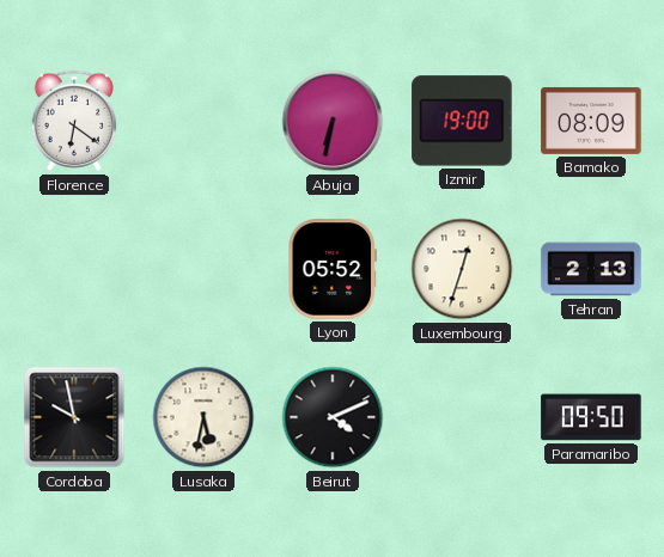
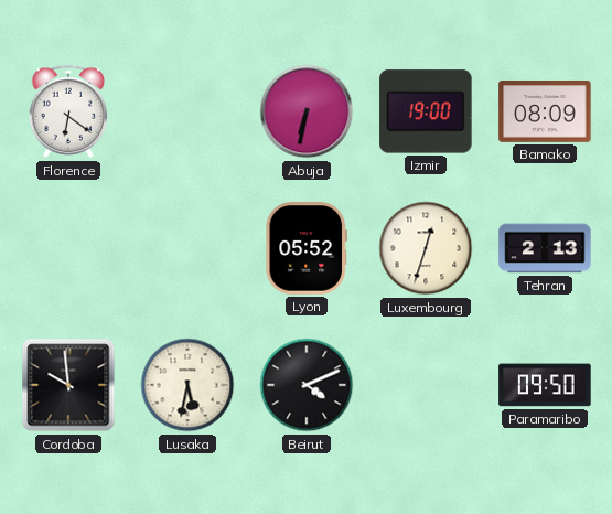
Cordoba: 9:58 -> 9:59
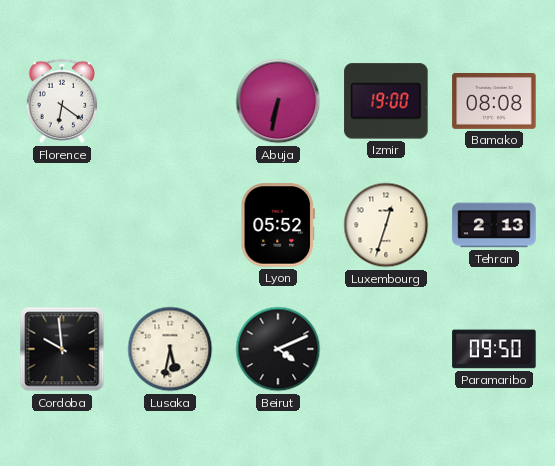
Bamako: 08:09 -> 08:08
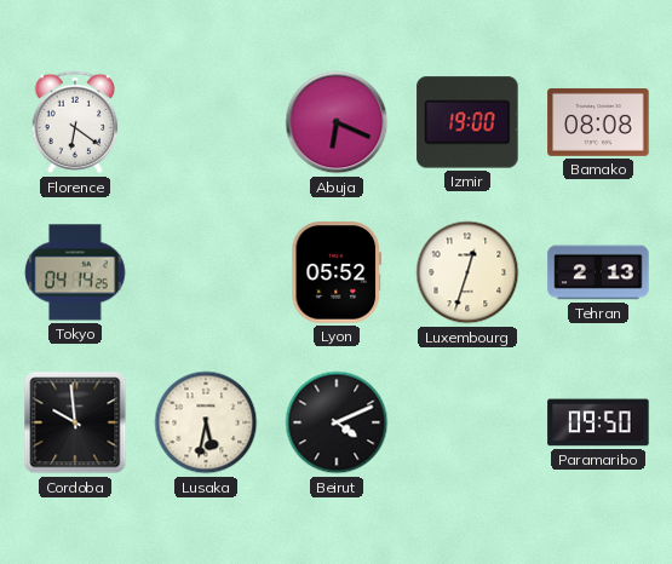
Abuja: 6:32 -> 6:19
Tokyo: none -> 04:14
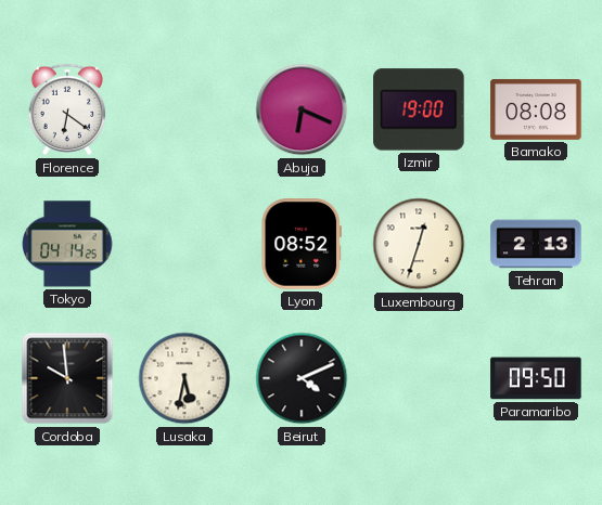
Lyon: 05:52 -> 08:52
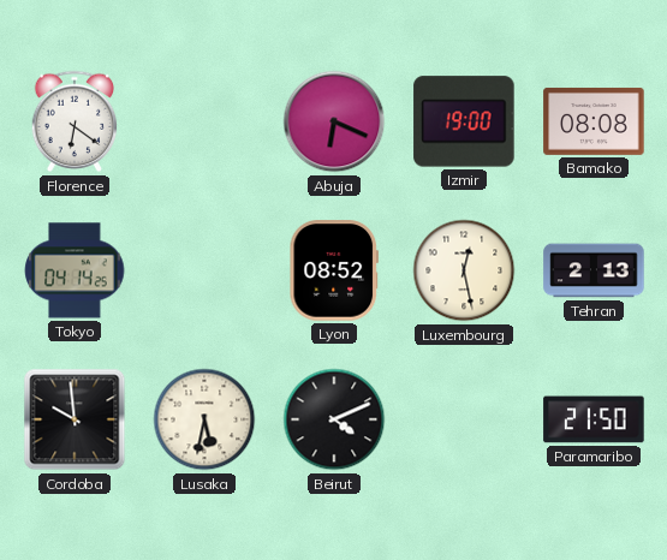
Luxembourg: 12:33 -> 12:28
Paramaribo: 09:50 -> 21:50
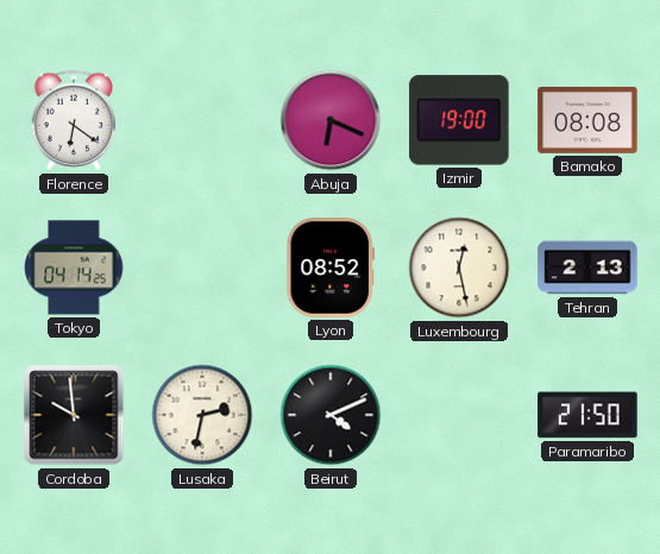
Lusaka: 5:32 -> 2:32
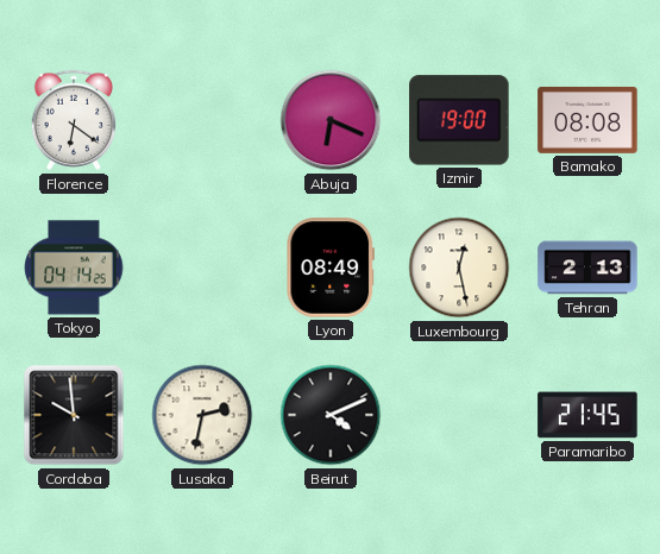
Lyon: 08:52 -> 08:49
Paramaribo: 21:50 -> 21:45
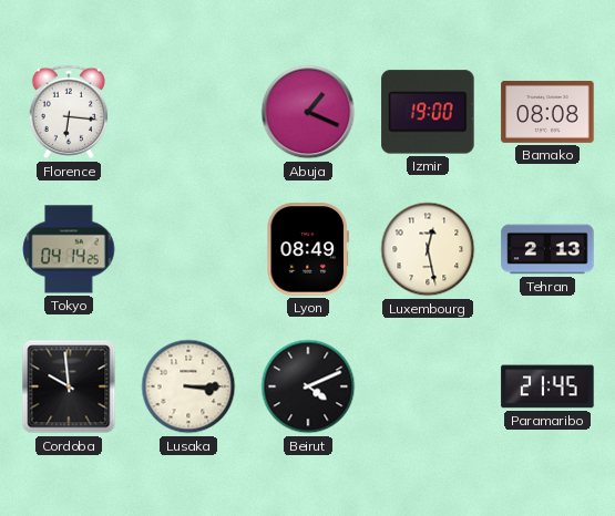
Florence: 6:21 -> 6:16
Abuja: 6:19 -> 1:19
Lusaka: 2:32 -> 3:15
